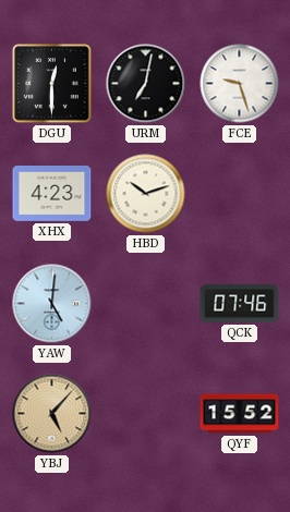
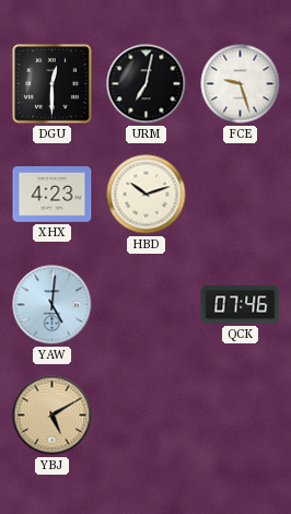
YBJ: 5:07 -> 5:10
QYF: 15:52 -> none
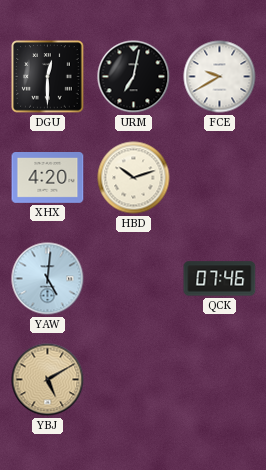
FCE: 9:27 -> 9:40
XHX: 4:23 -> 4:20
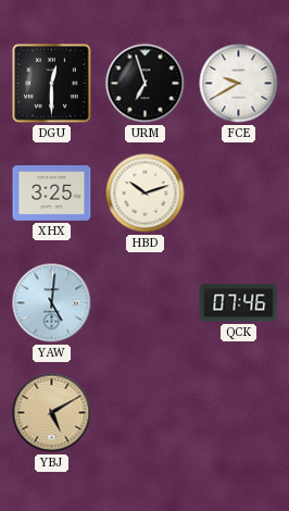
URM: 7:02 -> 6:57
XHX: 4:20 -> 3:25
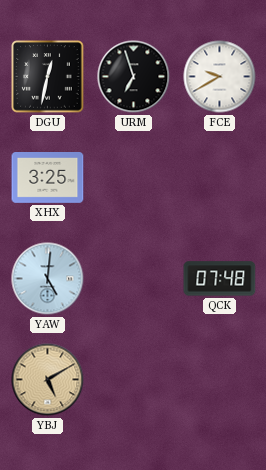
DGU: 12:30 -> 12:32
HBD: 10:12 -> none
QCK: 07:46 -> 07:48
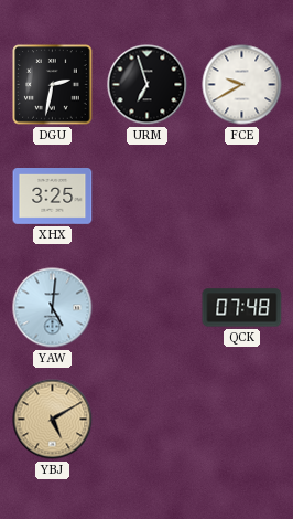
DGU: 12:32 -> 2:32
